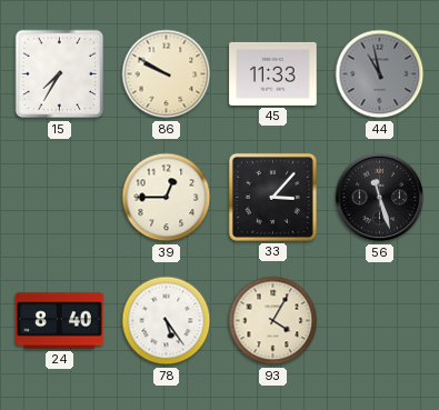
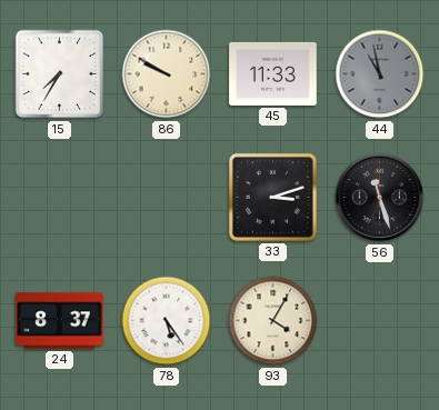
39: 12:45 -> none
33: 3:07 -> 3:12
24: 8:40 -> 8:37
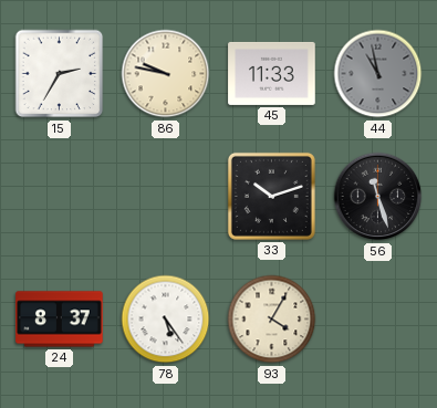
15: 7:35 -> 2:35
86: 9:50 -> 9:47
33: 3:12 -> 10:12
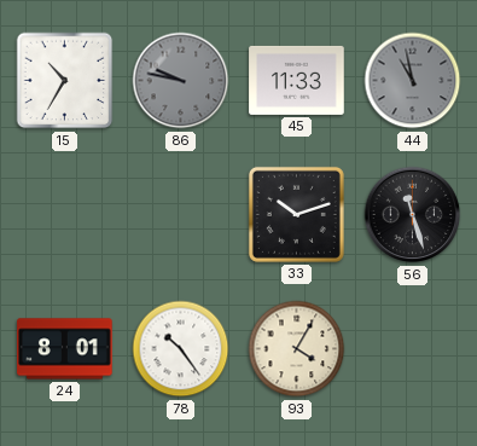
15: 2:35 -> 10:35
86 dial: cream -> grey
24: 8:37 -> 8:01
78: 5:24 -> 10:24
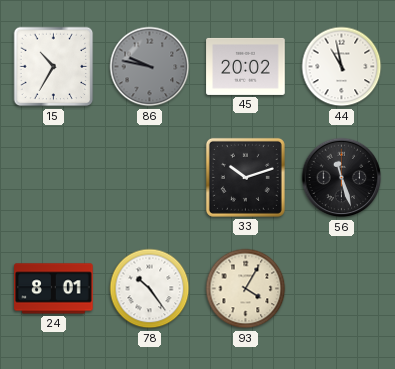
45: 11:33 -> 20:02
44 dial: grey -> white
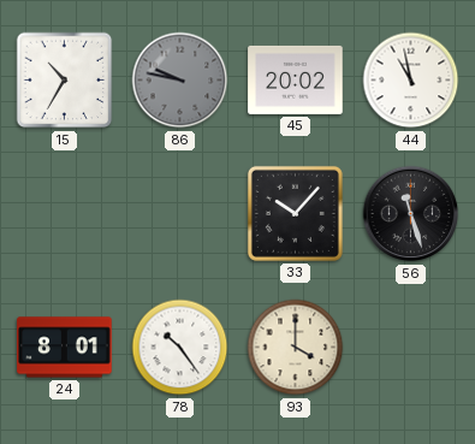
33: 10:12 -> 10:07
93: 4:05 -> 4:00
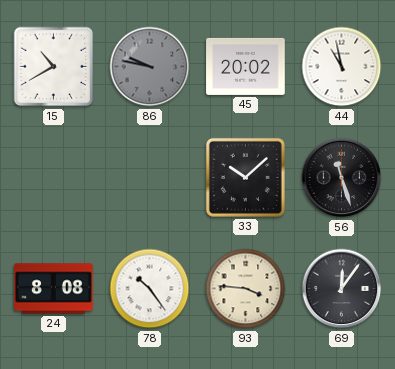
15: 10:35 -> 10:40
33: 10:07 -> 10:08
24: 8:01 -> 8:08
93: 4:00 -> 3:46
69: none -> 12:06
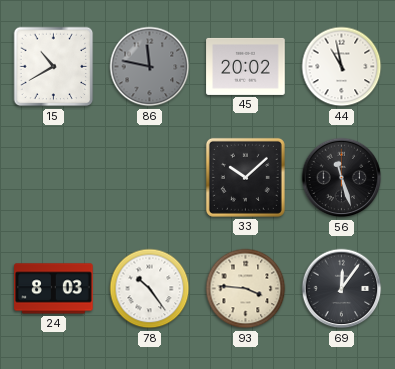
86: 9:47 -> 11:47
24: 8:08 -> 8:03
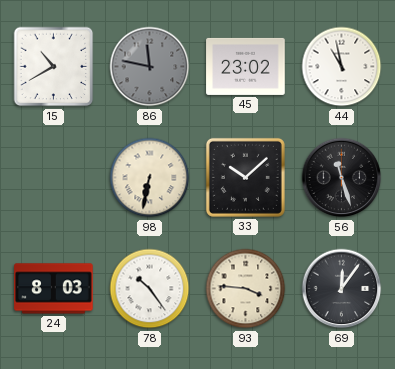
45: 20:02 -> 23:02
98: none -> 6:32
